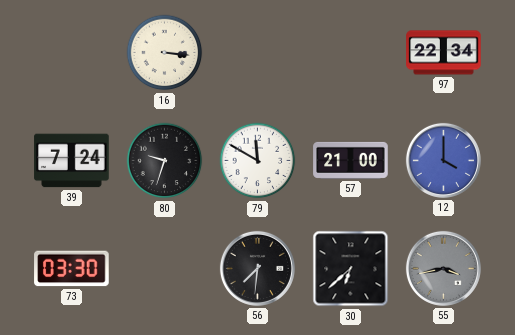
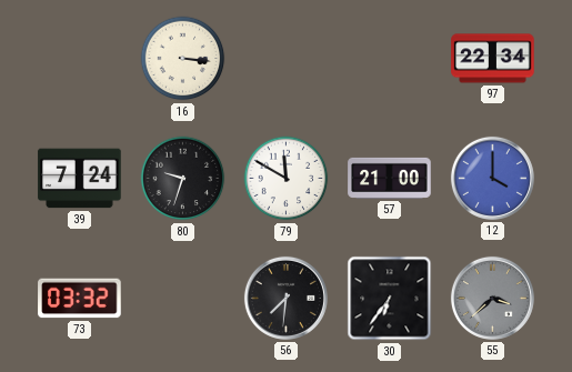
73: 03:30 -> 03:32
30: 6:38 -> 6:36
55: 3:43 -> 3:38
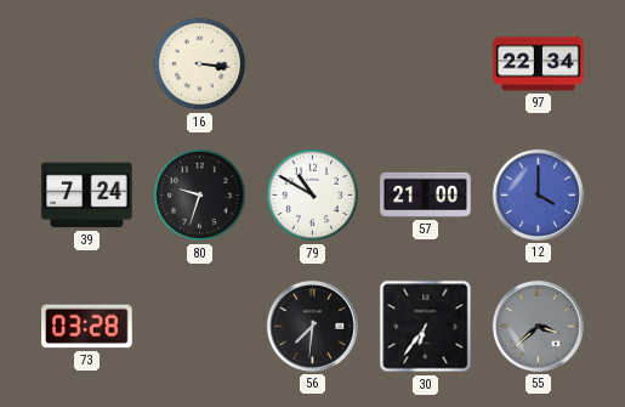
79: 11:50 -> 10:50
73: 03:32 -> 03:28
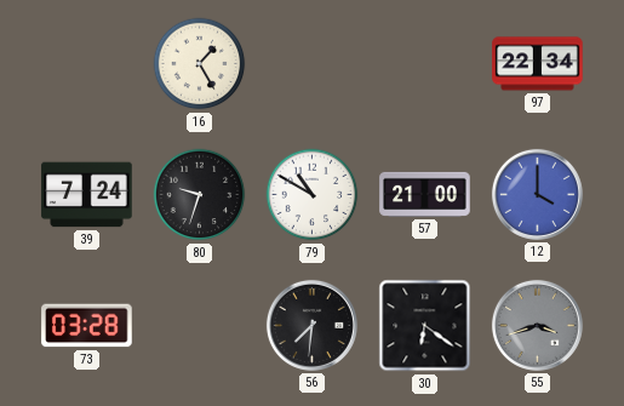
16: 3:16 -> 1:25
30: 6:36 -> 6:21
55: 3:38 -> 3:42
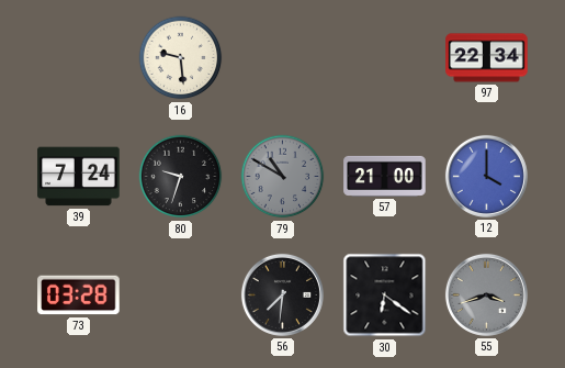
16: 1:25 -> 9:29
79 dial: white -> grey
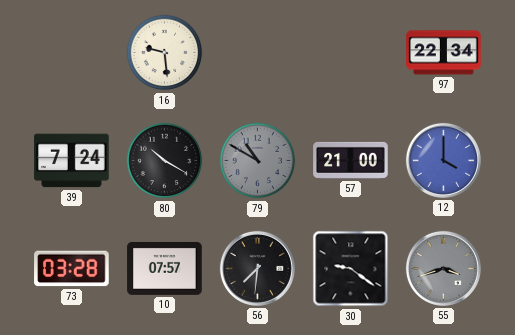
80: 9:33 -> 10:20
10: none -> 07:57
30: 6:21 -> 9:21
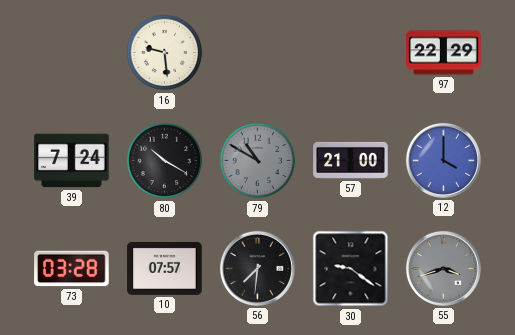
97: 22:34 -> 22:29
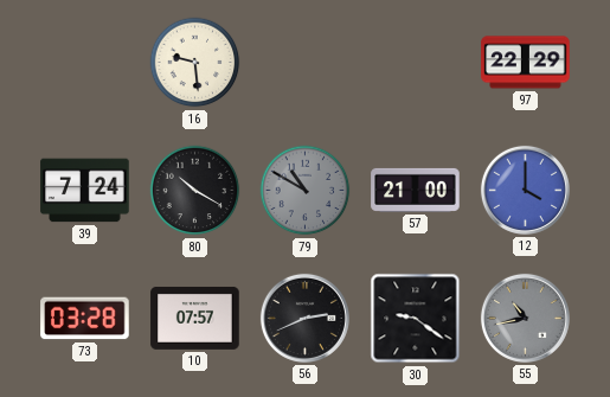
56: 7:31 -> 2:41
55: 3:42 -> 10:43
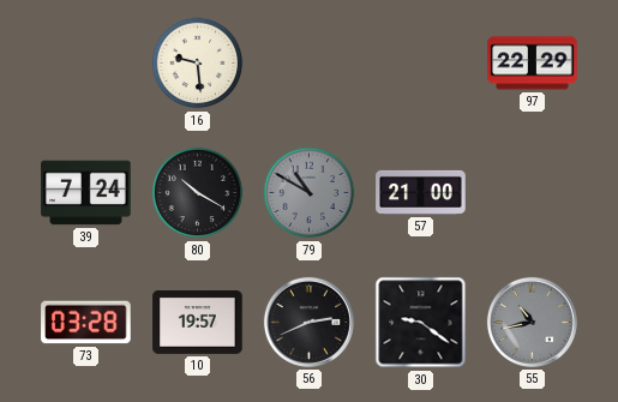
12: 4:00 -> none
10: 07:57 -> 19:57
